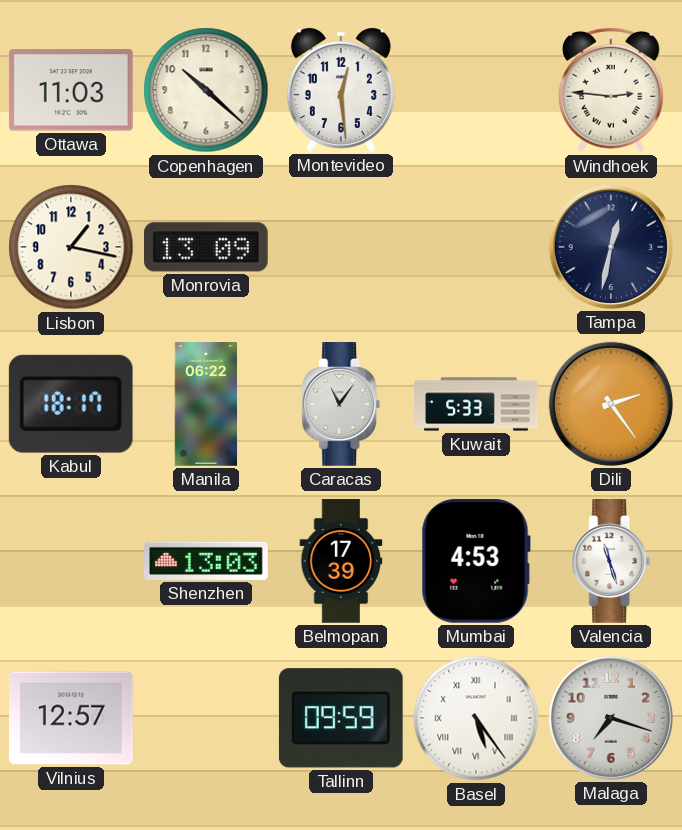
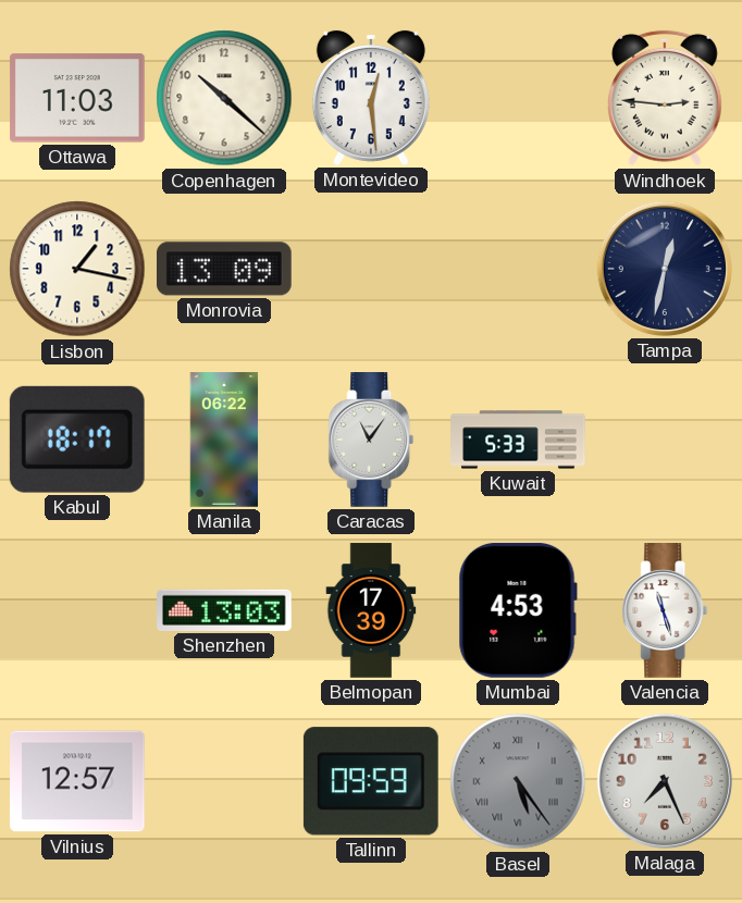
Dili: 2:24 -> none
Basel dial: white -> grey
Malaga: 7:18 -> 7:26
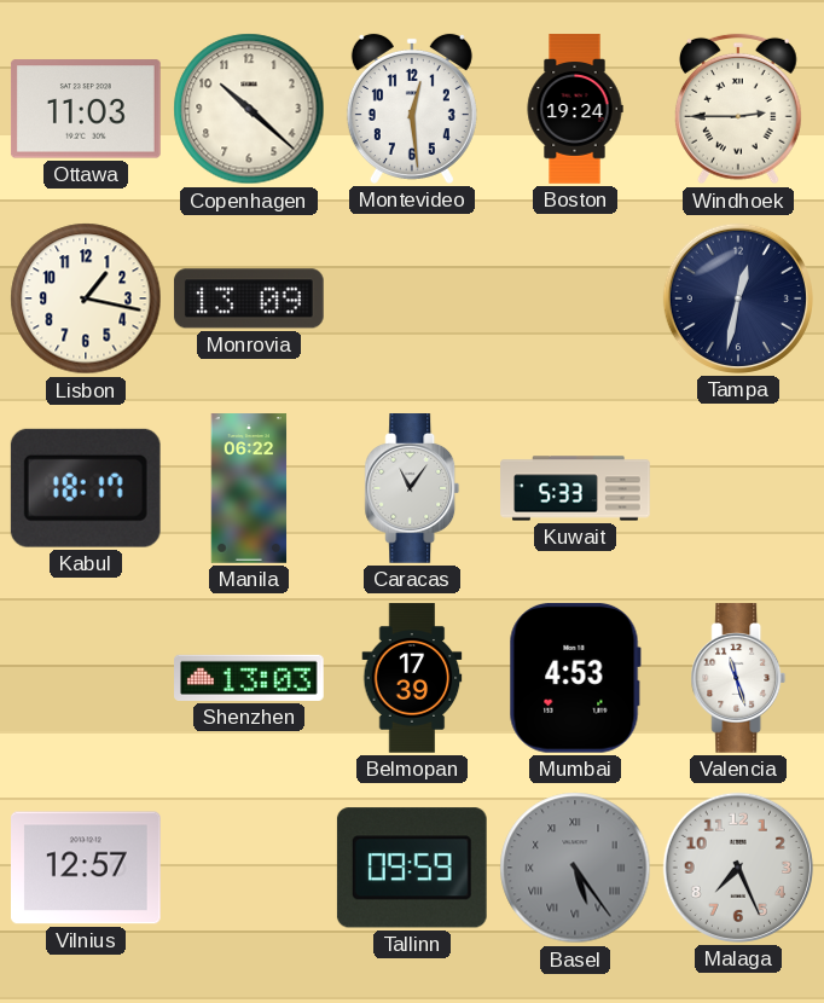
Boston: none -> 19:24
Windhoek: 2:46 -> 2:45
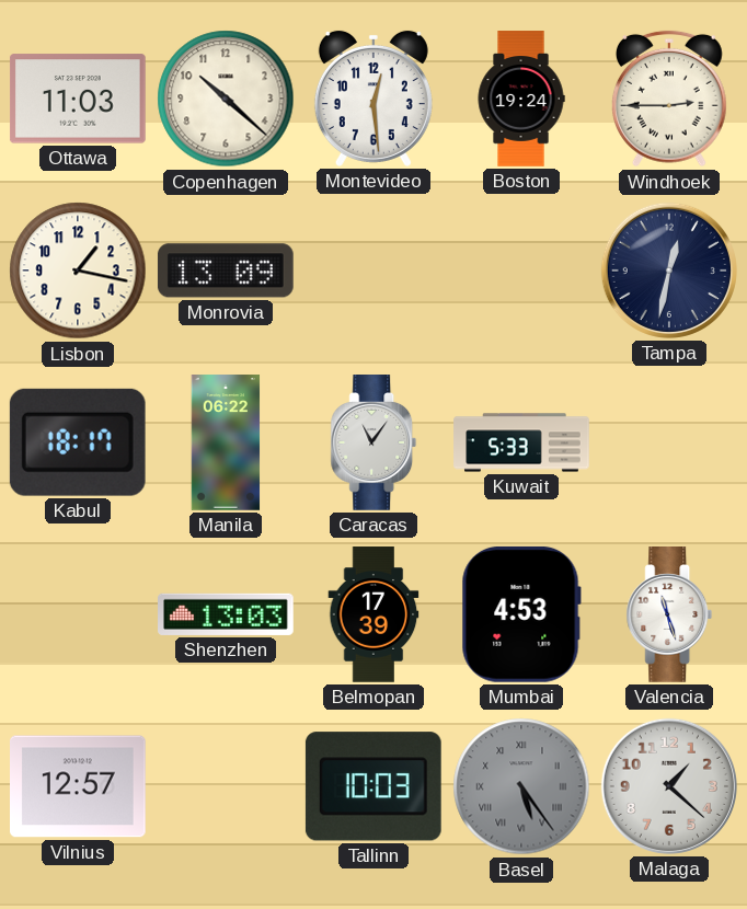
Tallinn: 09:59 -> 10:03
Malaga: 7:26 -> 1:22
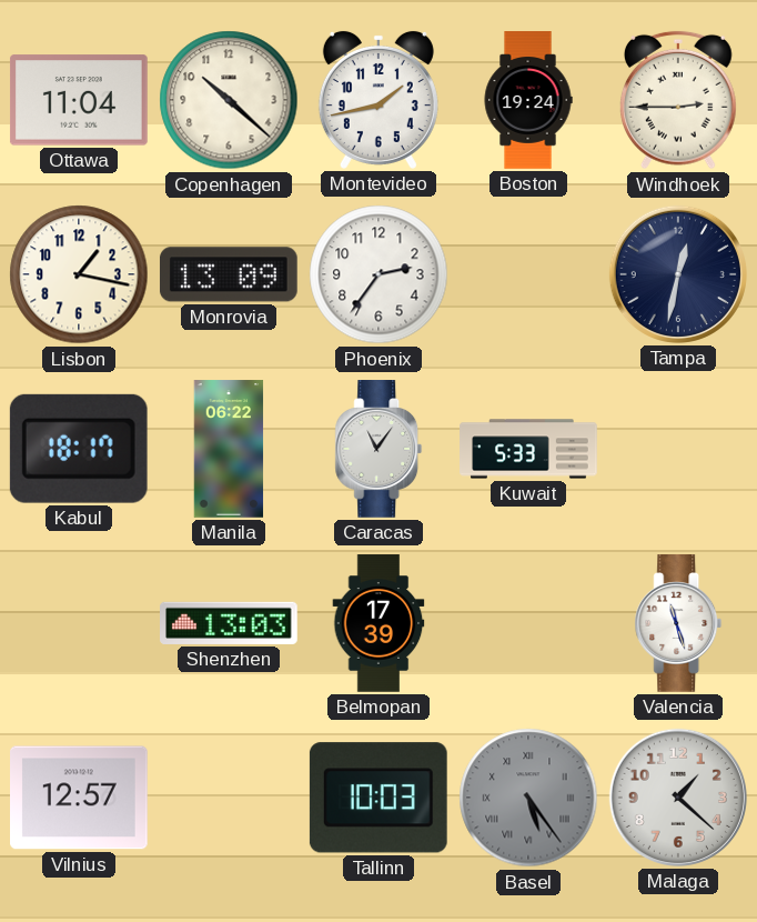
Ottawa: 11:03 -> 11:04
Montevideo: 12:29 -> 1:43
Phoenix: none -> 2:36
Mumbai: 4:53 -> none
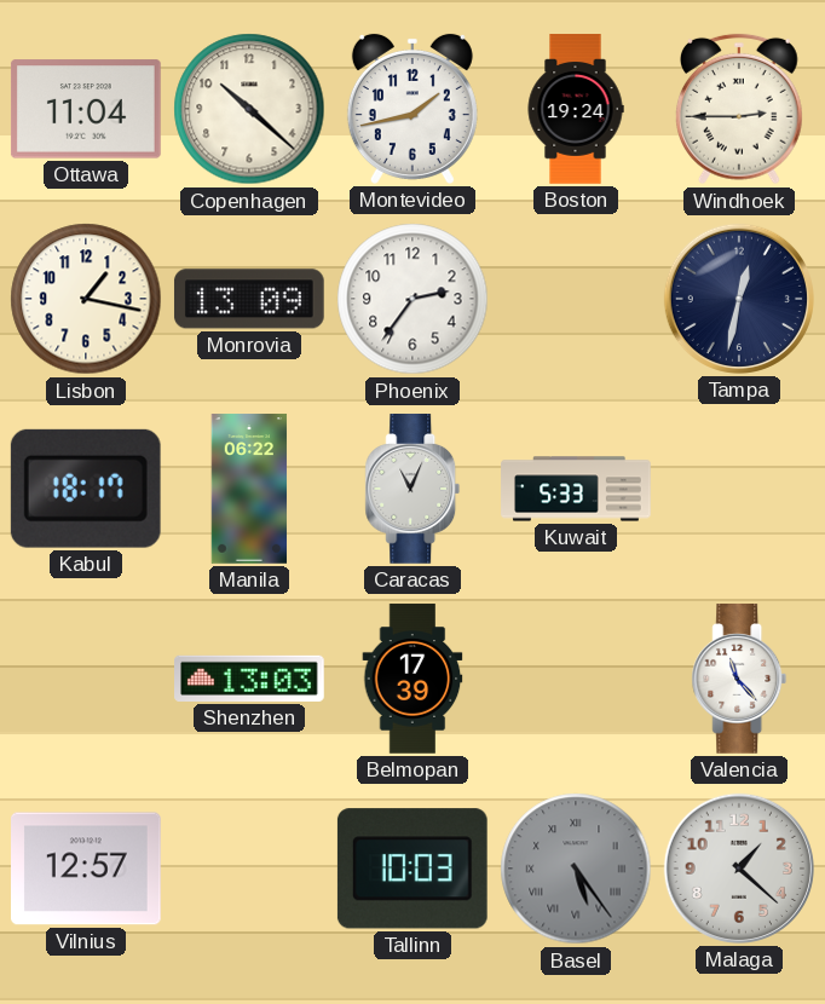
Caracas: 11:06 -> 11:04
Valencia: 11:27 -> 11:23
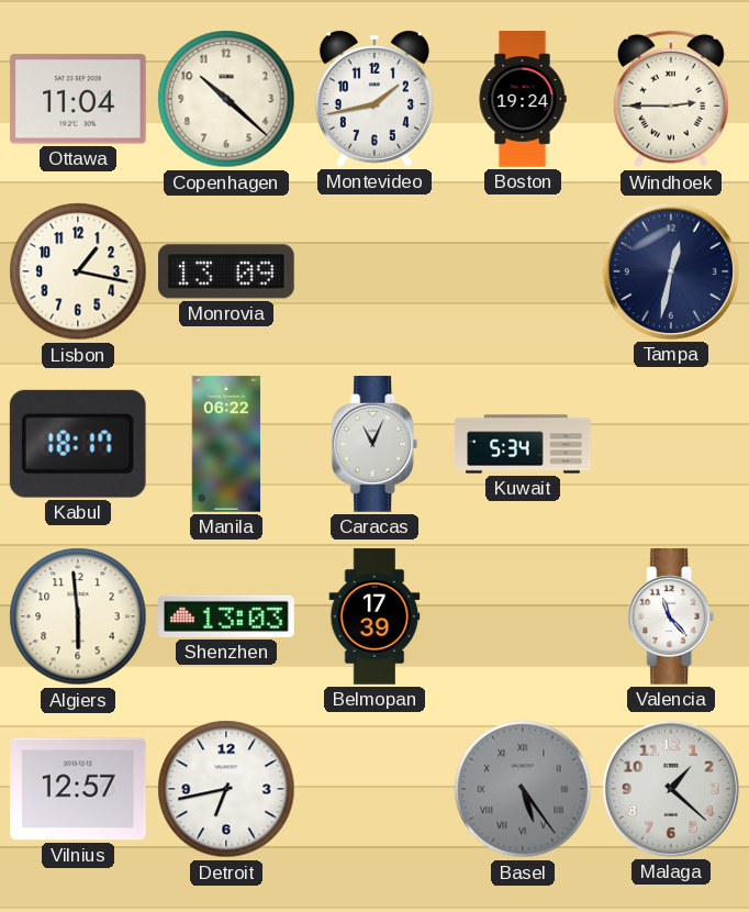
Phoenix: 2:36 -> none
Kuwait: 5:33 -> 5:34
Algiers: none -> 5:59
Detroit: none -> 6:43
Tallinn: 10:03 -> none
